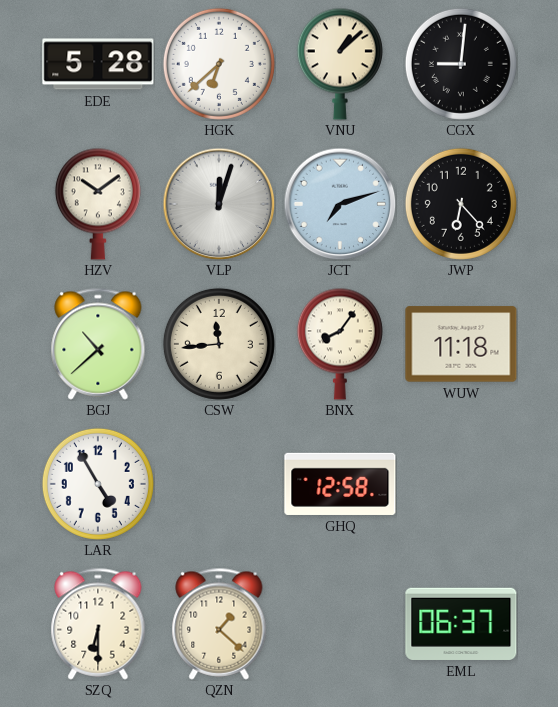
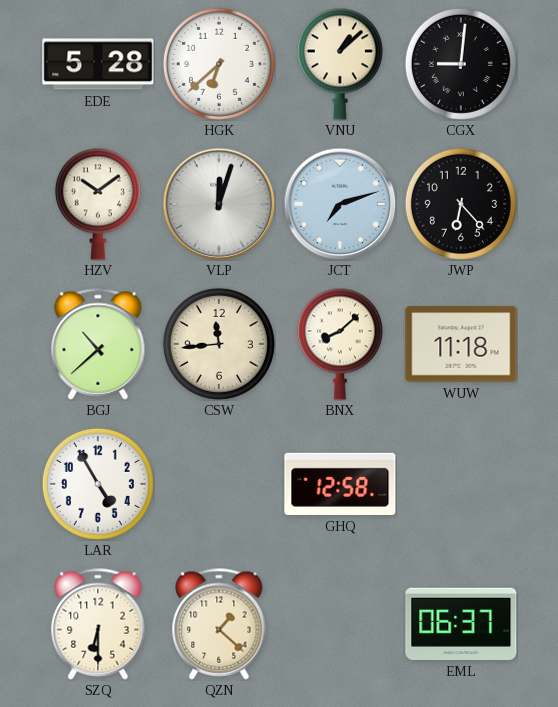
BNX: 8:06 -> 8:08
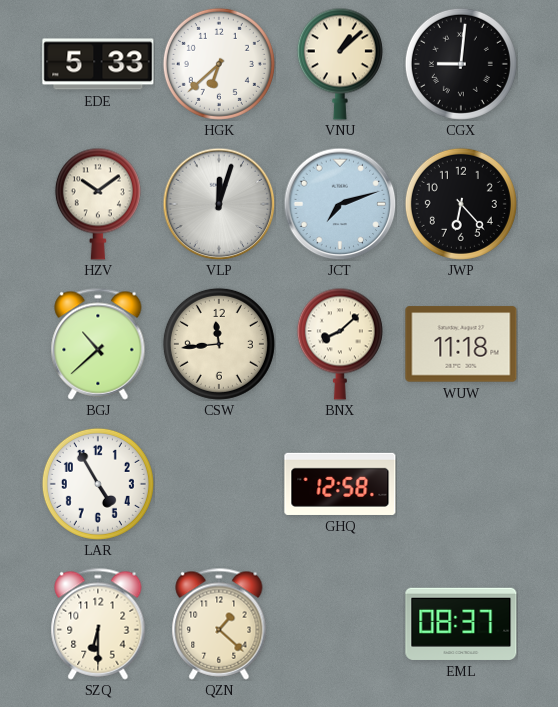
EDE: 5:28 -> 5:33
EML: 06:37 -> 08:37
